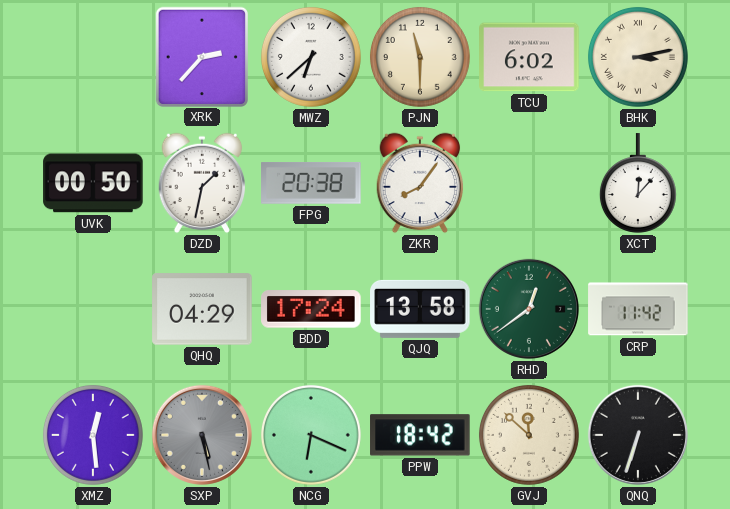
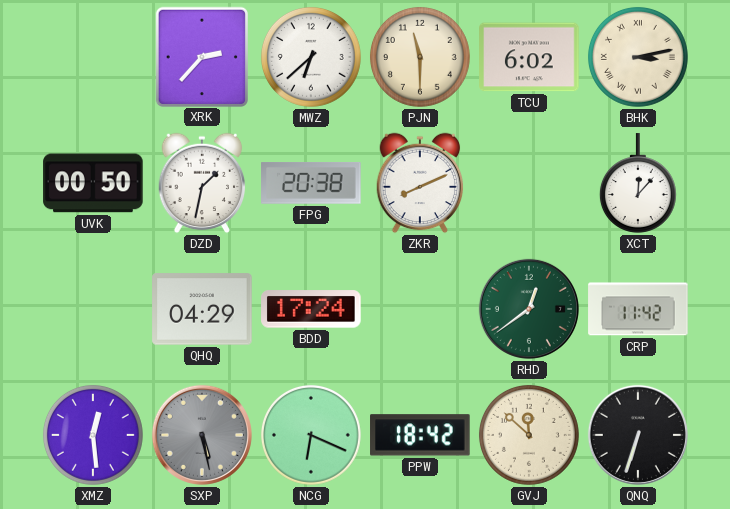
ZKR: 8:06 -> 8:11
QJQ: 13:58 -> none
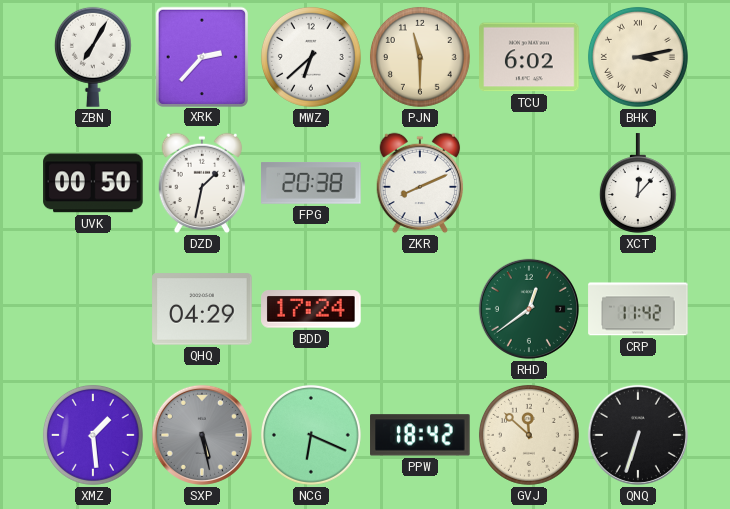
ZBN: none -> 7:05
XMZ: 12:29 -> 1:29
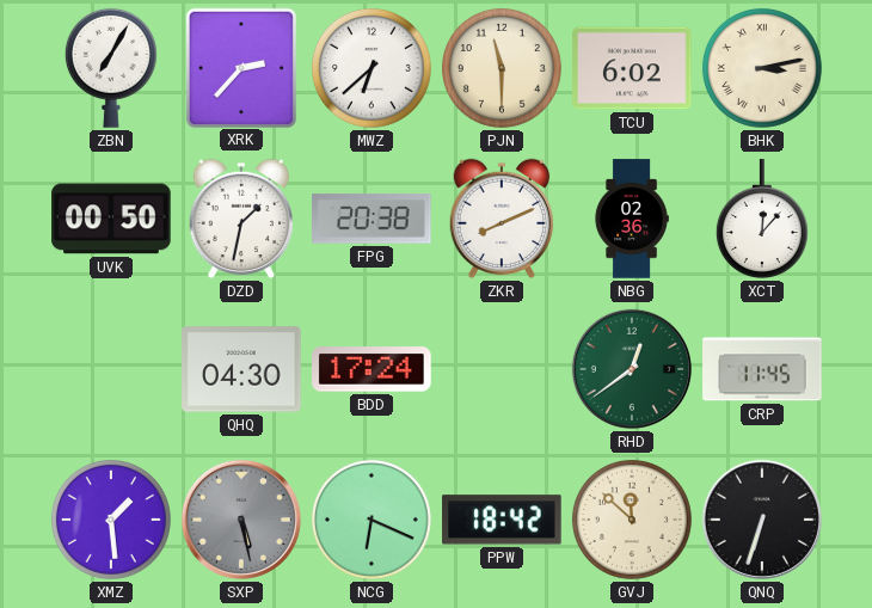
NBG: none -> 02:36
QHQ: 04:29 -> 04:30
CRP: 11:42 -> 11:45
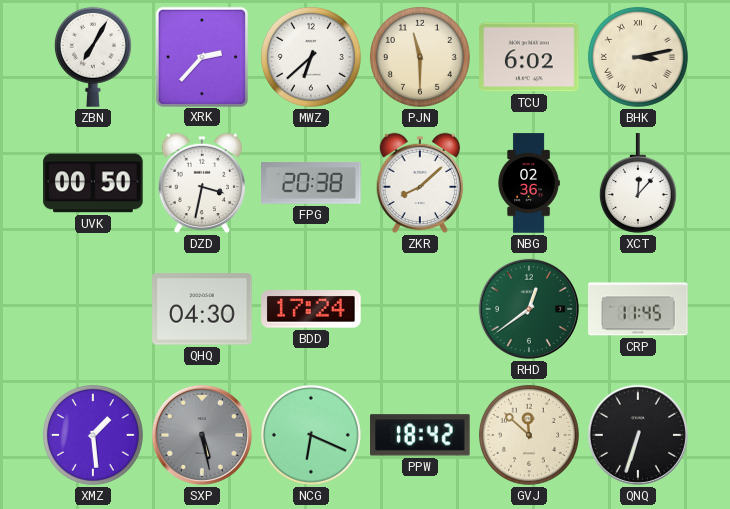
DZD: 1:32 -> 3:32
ZKR: 8:11 -> 8:08
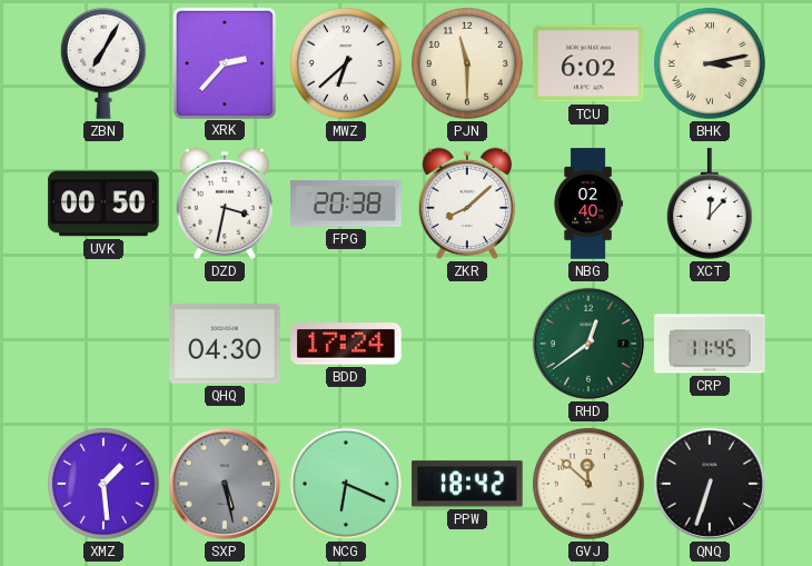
NBG: 02:36 -> 02:40
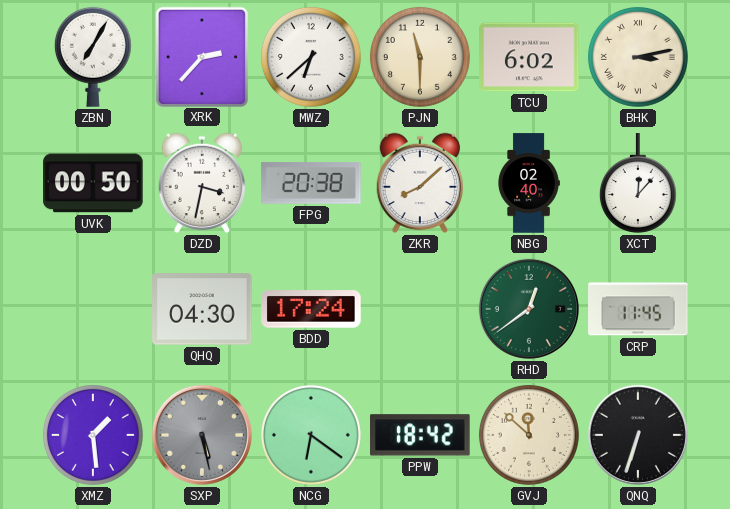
NCG: 6:19 -> 6:21
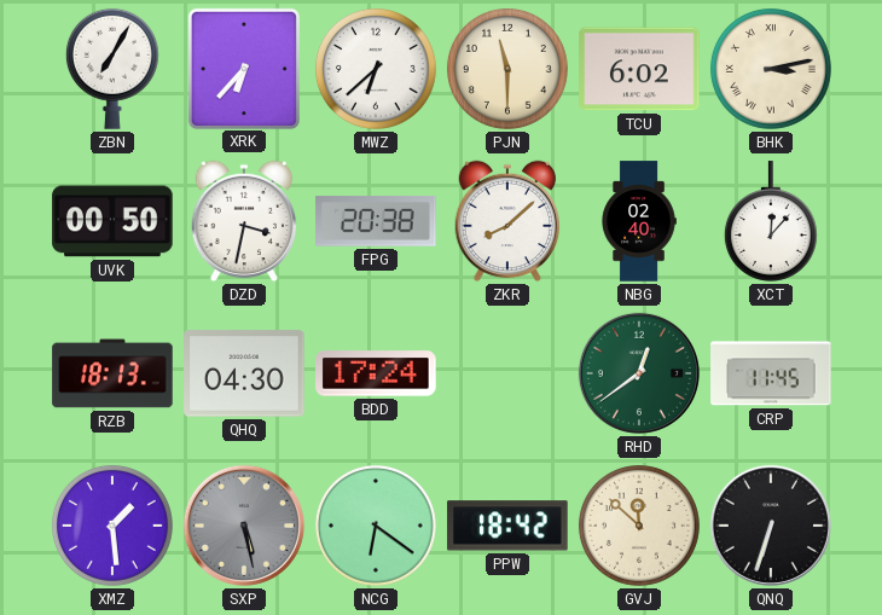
XRK: 2:37 -> 6:37
RZB: none -> 18:13
